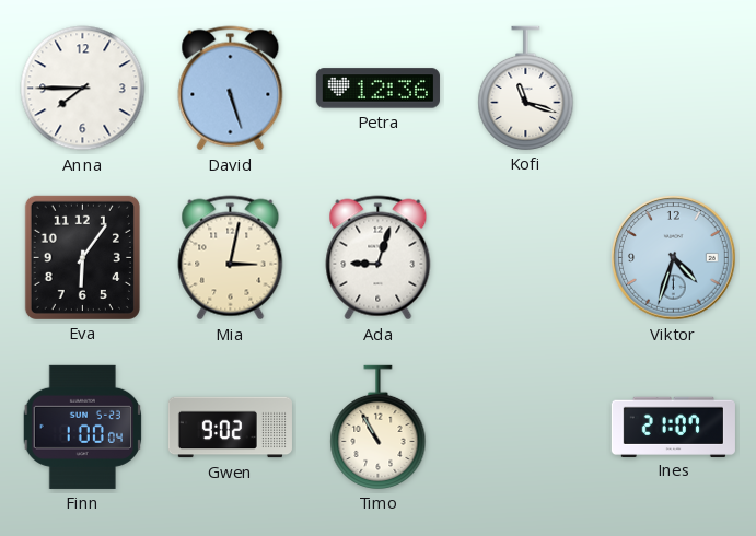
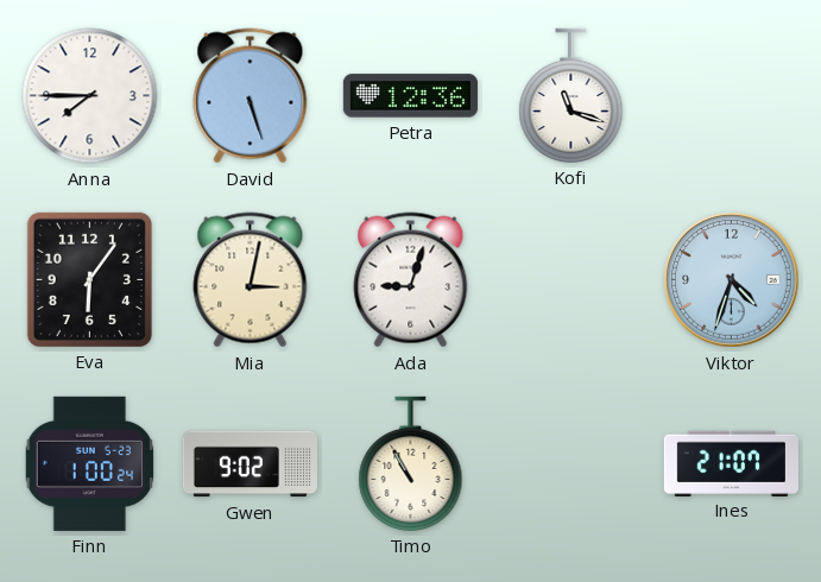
Finn: 1:00:04 -> 1:00:24
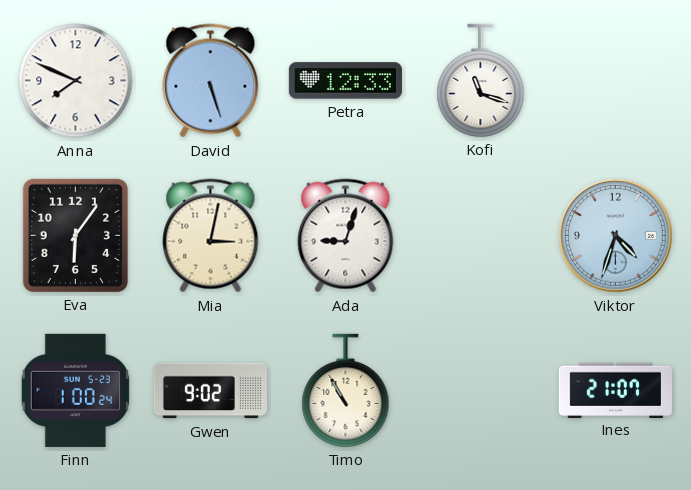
Anna: 7:45 -> 7:49
Petra: 12:36 -> 12:33
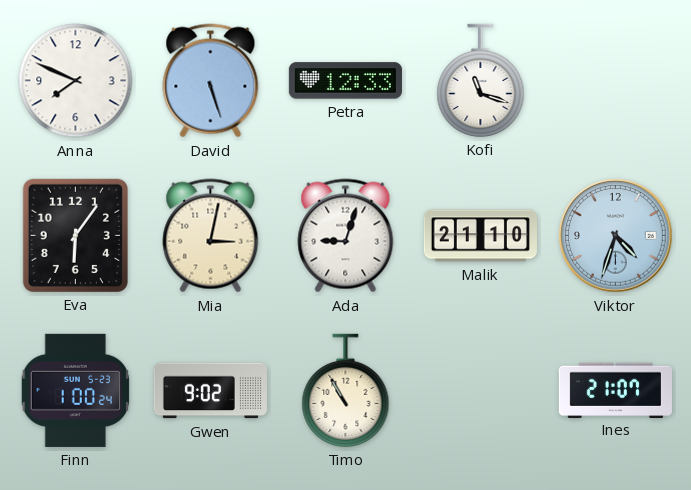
Malik: none -> 21:10
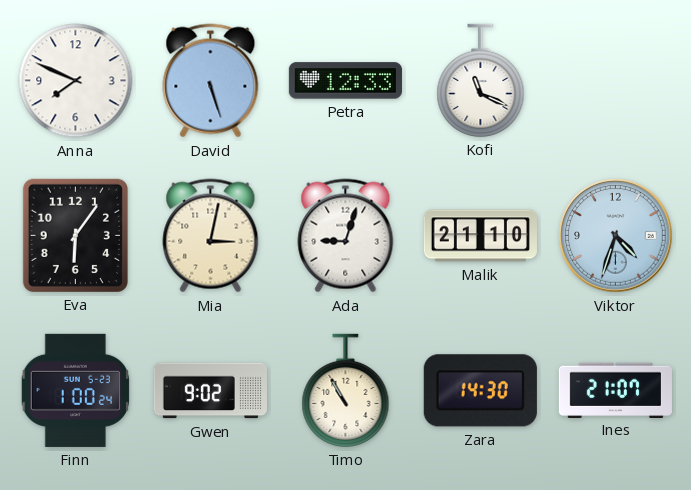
Kofi: 11:18 -> 11:19
Zara: none -> 14:30
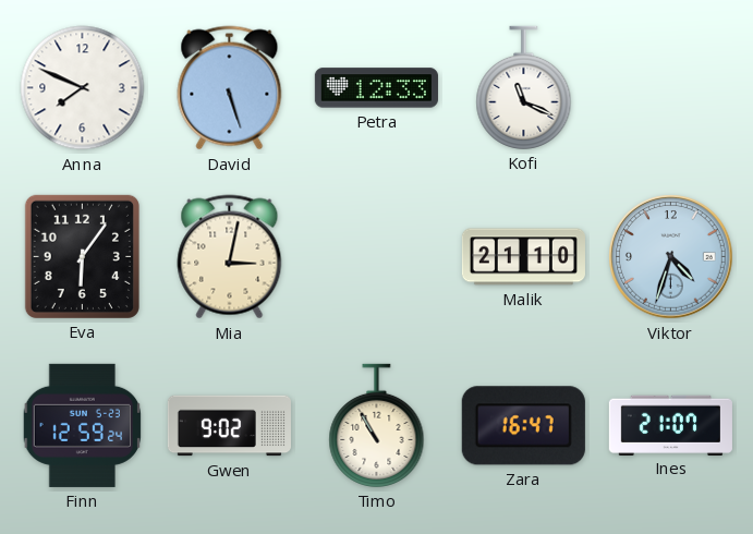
Ada: 9:03 -> none
Finn: 1:00 -> 12:59
Zara: 14:30 -> 16:47
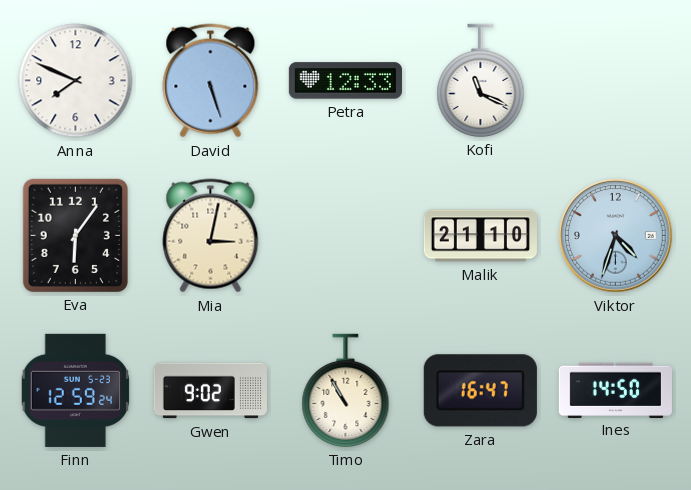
Ines: 21:07 -> 14:50
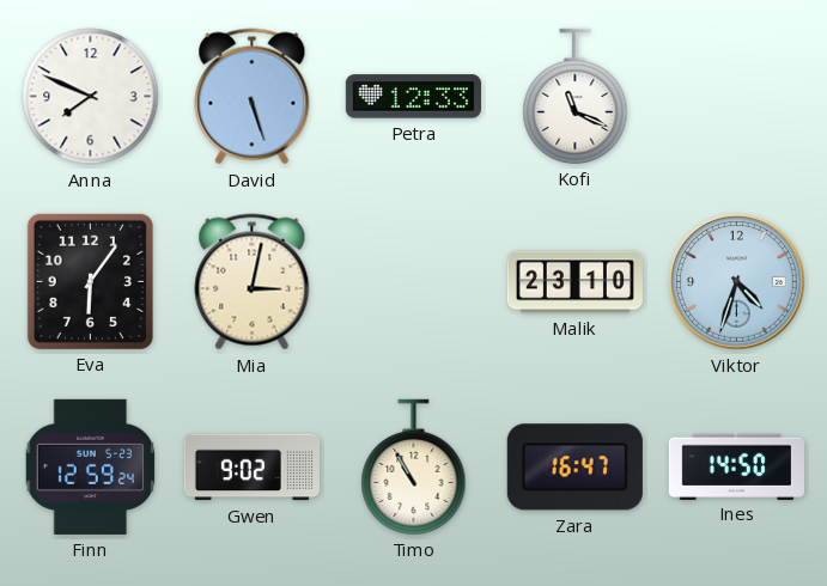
Malik: 21:10 -> 23:10
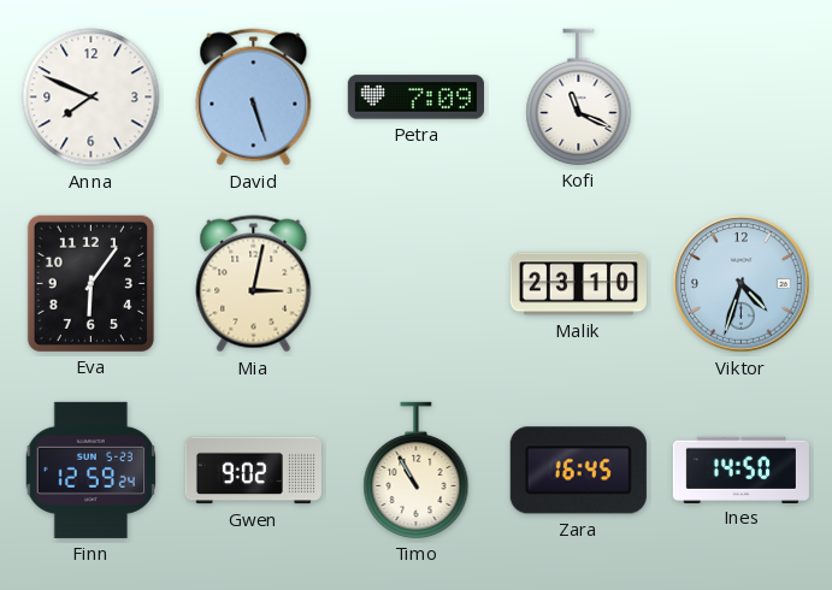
Petra: 12:33 -> 7:09
Zara: 16:47 -> 16:45
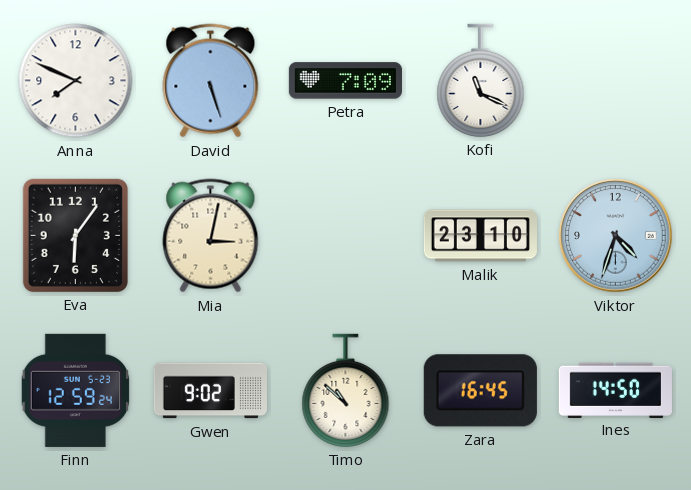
Timo: 10:55 -> 10:52
